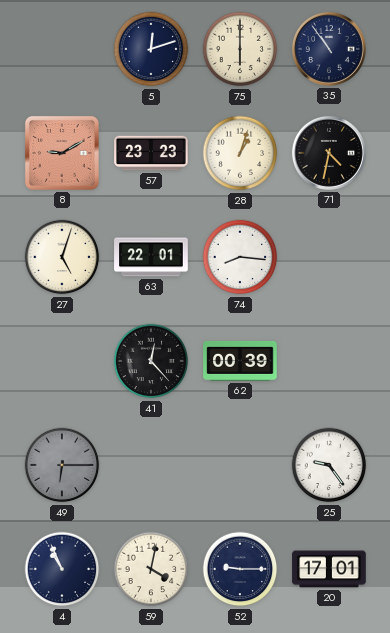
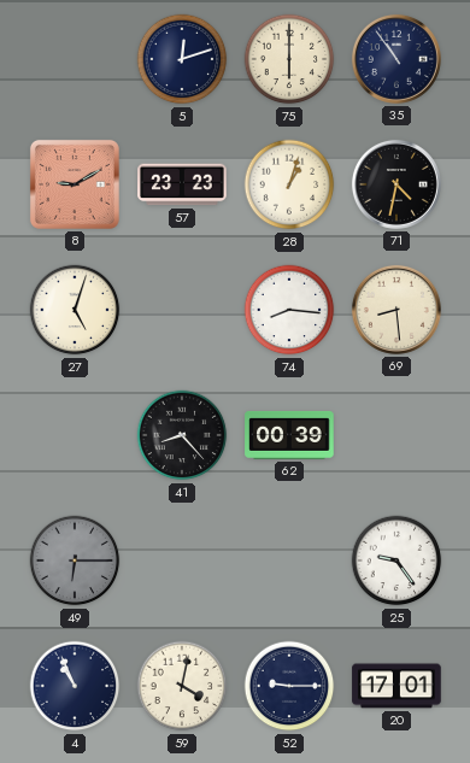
63: 22:01 -> none
69: none -> 8:29
41: 12:23 -> 8:23
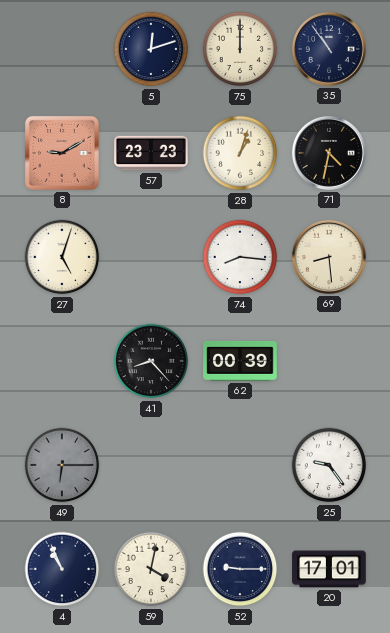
75: 6:00 -> 12:00
